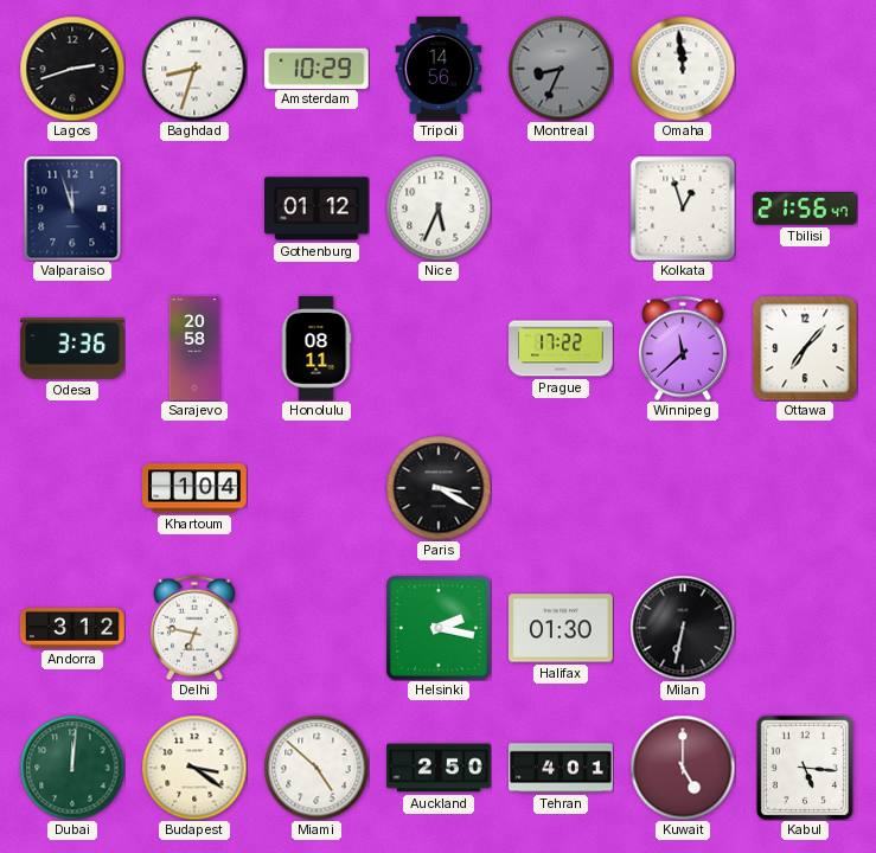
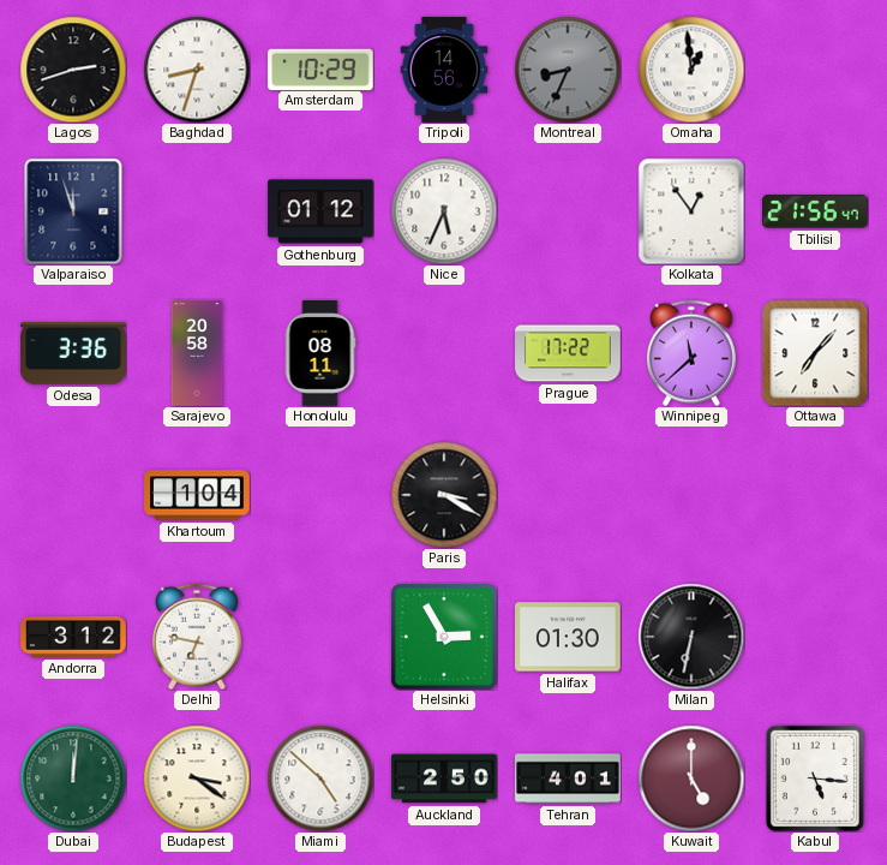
Omaha: 11:59 -> 12:59
Kolkata: 12:57 -> 12:54
Helsinki: 2:17 -> 2:55
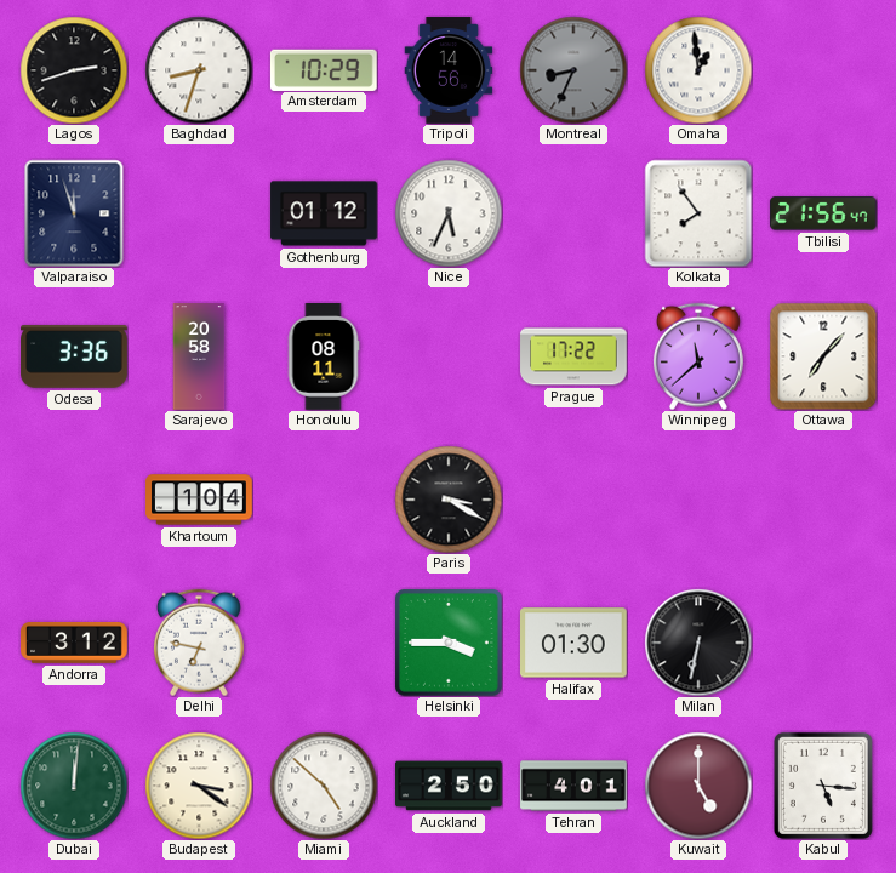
Kolkata: 12:54 -> 7:54
Helsinki: 2:55 -> 3:45
